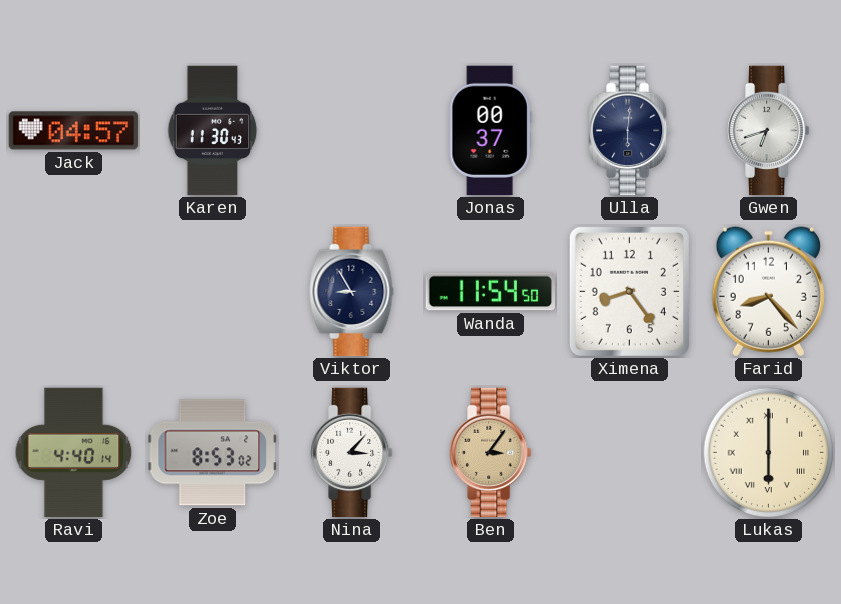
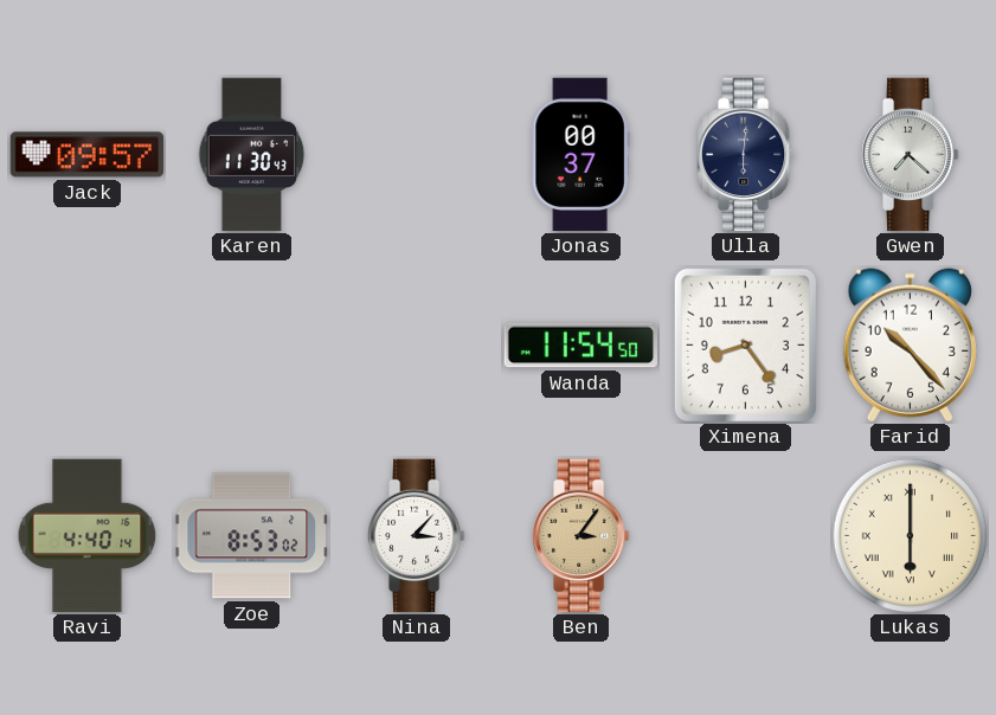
Jack: 04:57 -> 09:57
Gwen: 6:42 -> 7:22
Viktor: 8:55 -> none
Farid: 8:23 -> 10:23
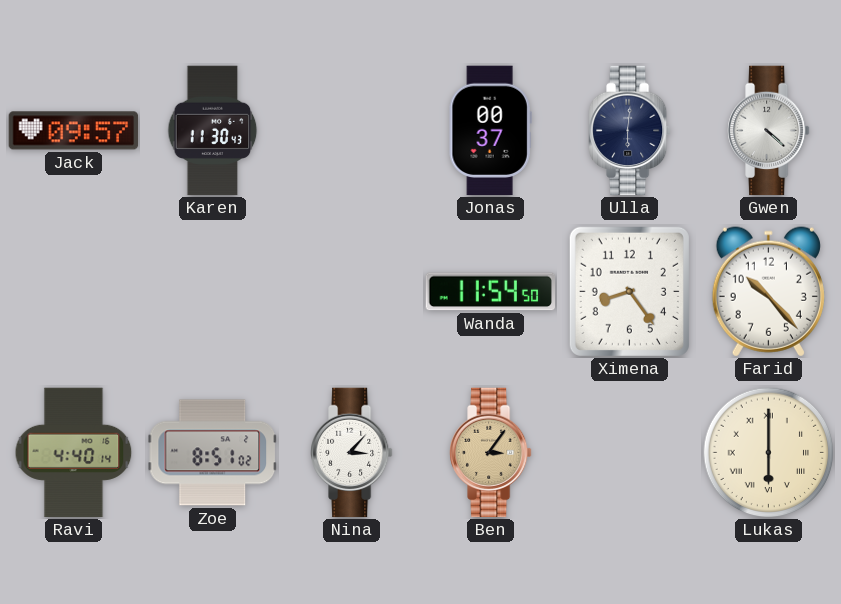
Gwen: 7:22 -> 4:22
Zoe: 8:53 -> 8:51
